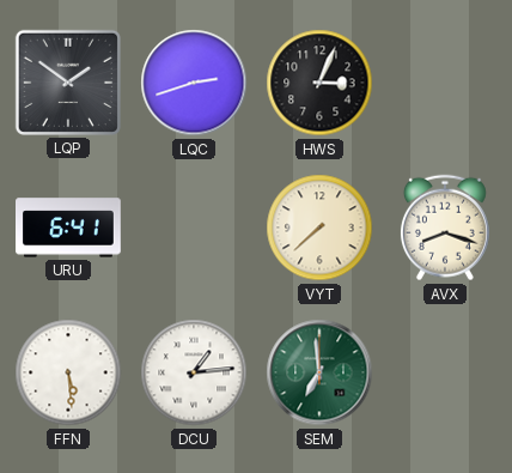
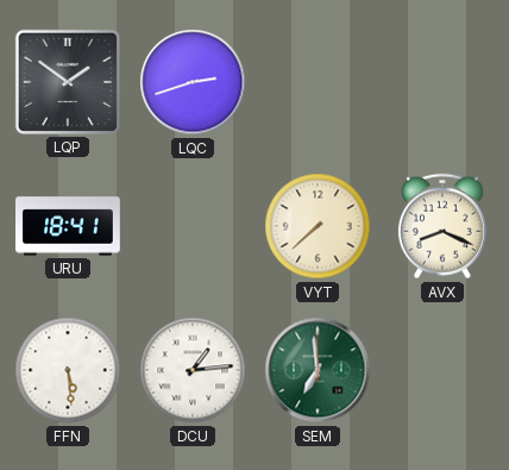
HWS: 3:04 -> none
URU: 6:41 -> 18:41
AVX: 8:18 -> 8:19
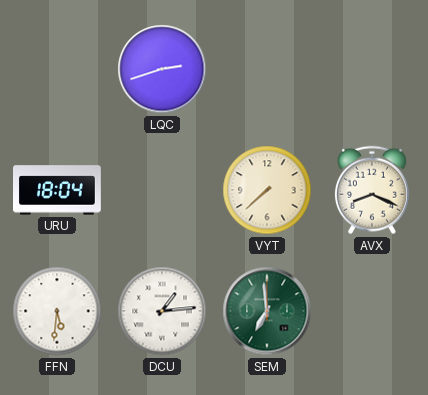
LQP: 1:51 -> none
URU: 18:41 -> 18:04
FFN: 5:29 -> 5:31
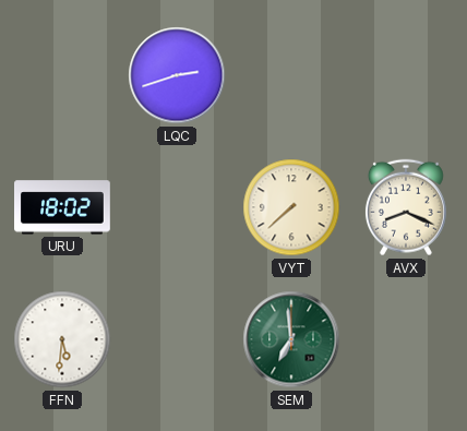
URU: 18:04 -> 18:02
DCU: 1:14 -> none
